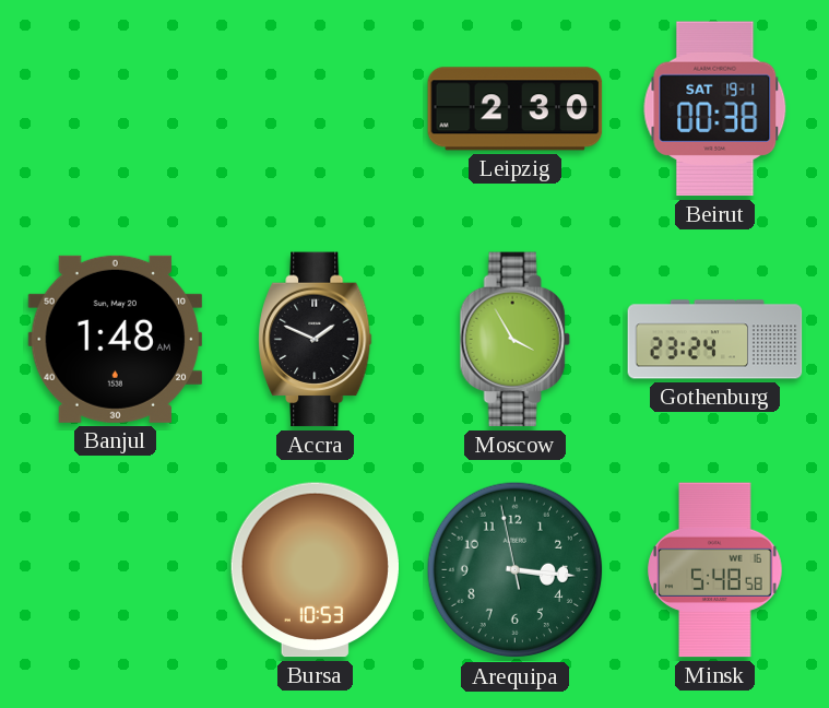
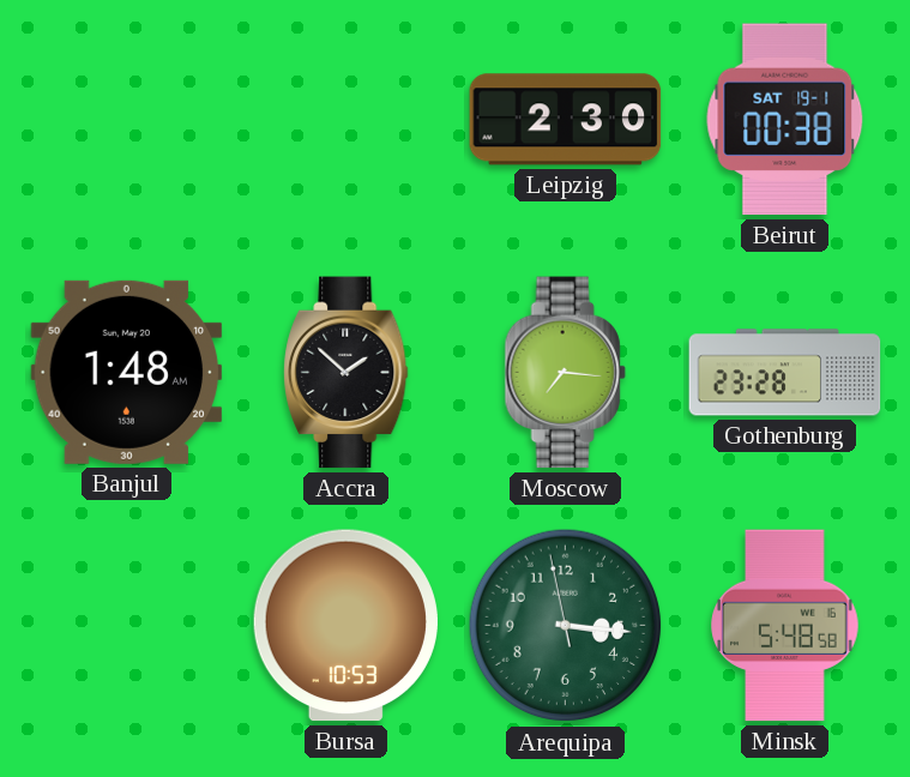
Accra: 1:49 -> 1:52
Moscow: 3:55 -> 7:16
Gothenburg: 23:24 -> 23:28
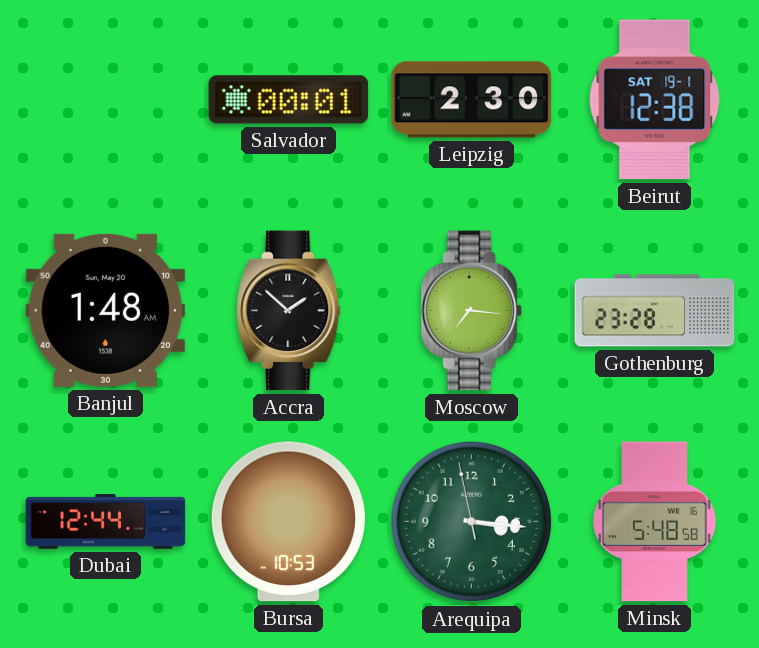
Salvador: none -> 00:01
Beirut: 00:38 -> 12:38
Dubai: none -> 12:44
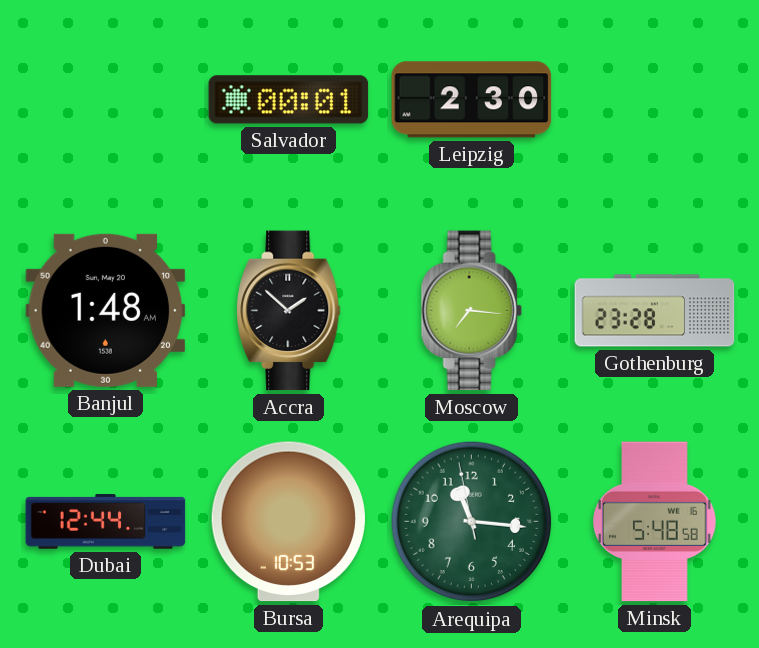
Beirut: 12:38 -> none
Arequipa: 3:15 -> 11:15
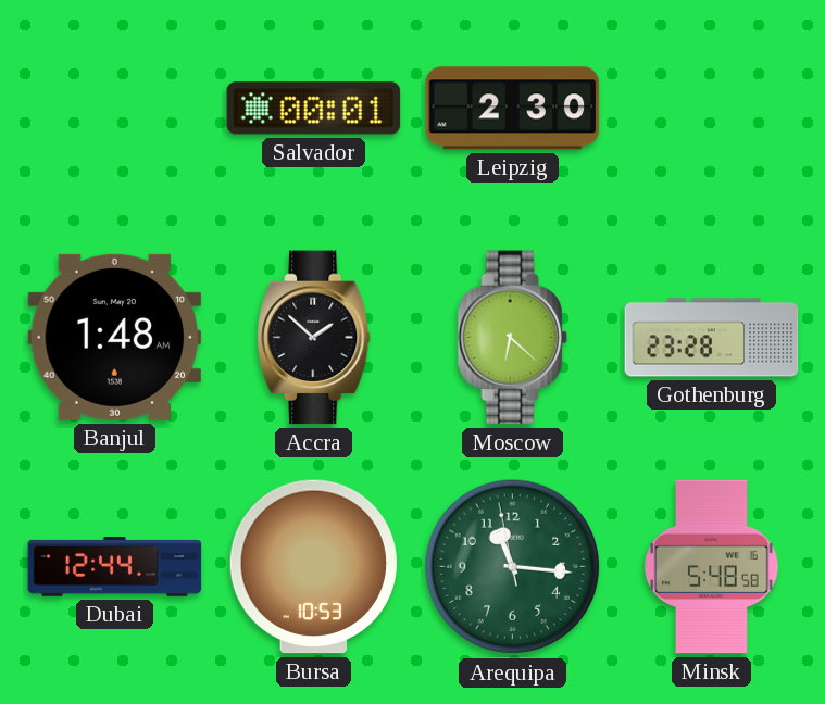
Moscow: 7:16 -> 6:22
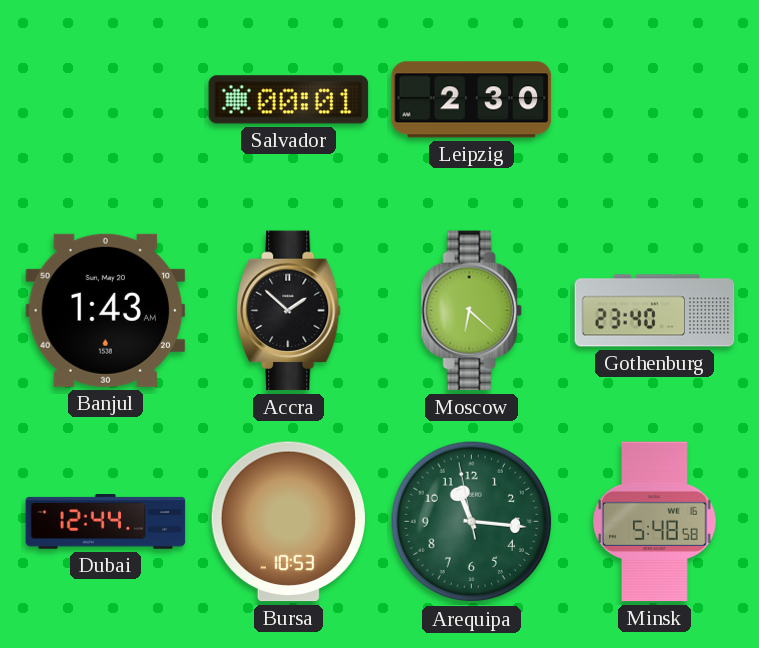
Banjul: 1:48 -> 1:43
Gothenburg: 23:28 -> 23:40
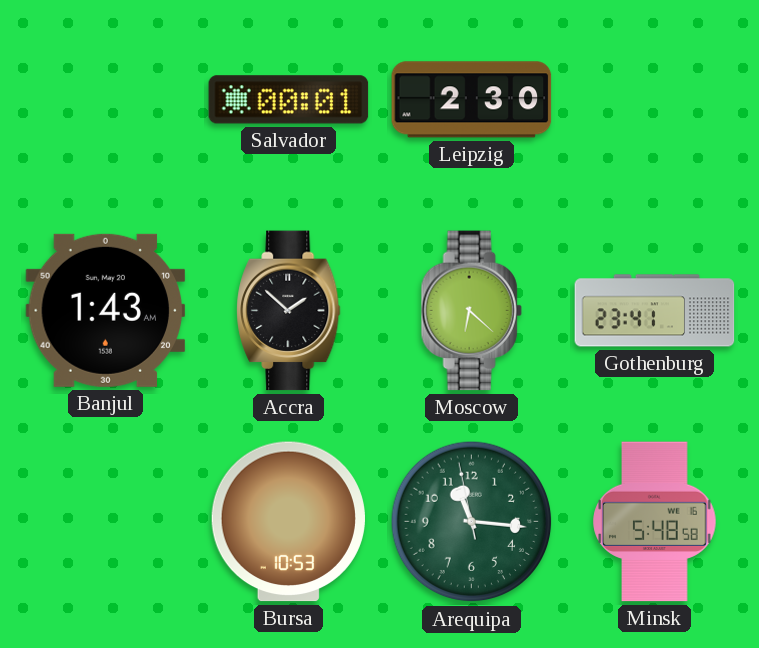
Gothenburg: 23:40 -> 23:41
Dubai: 12:44 -> none
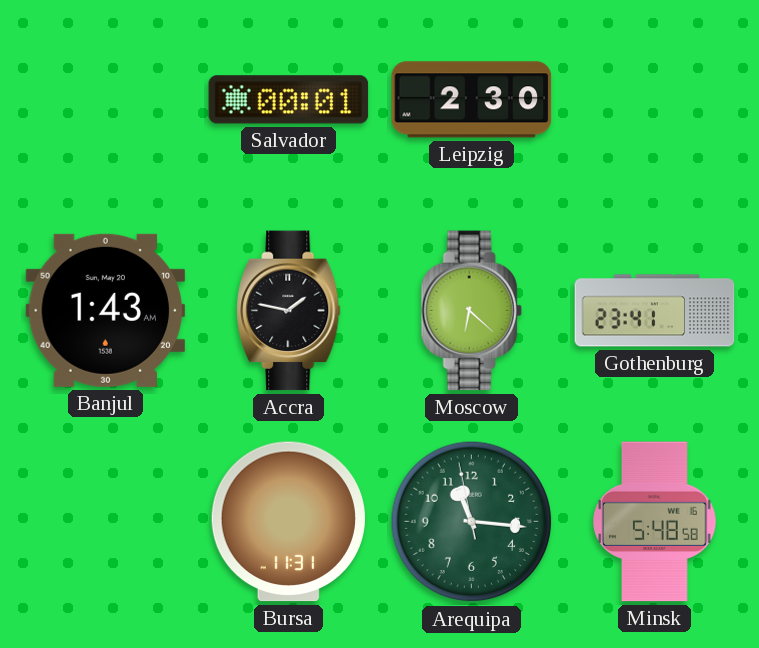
Accra: 1:52 -> 1:47
Bursa: 10:53 -> 11:31
